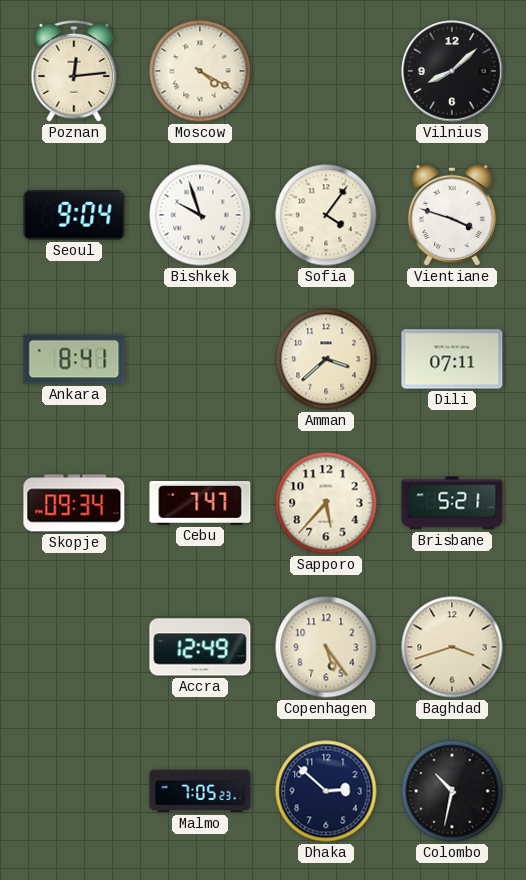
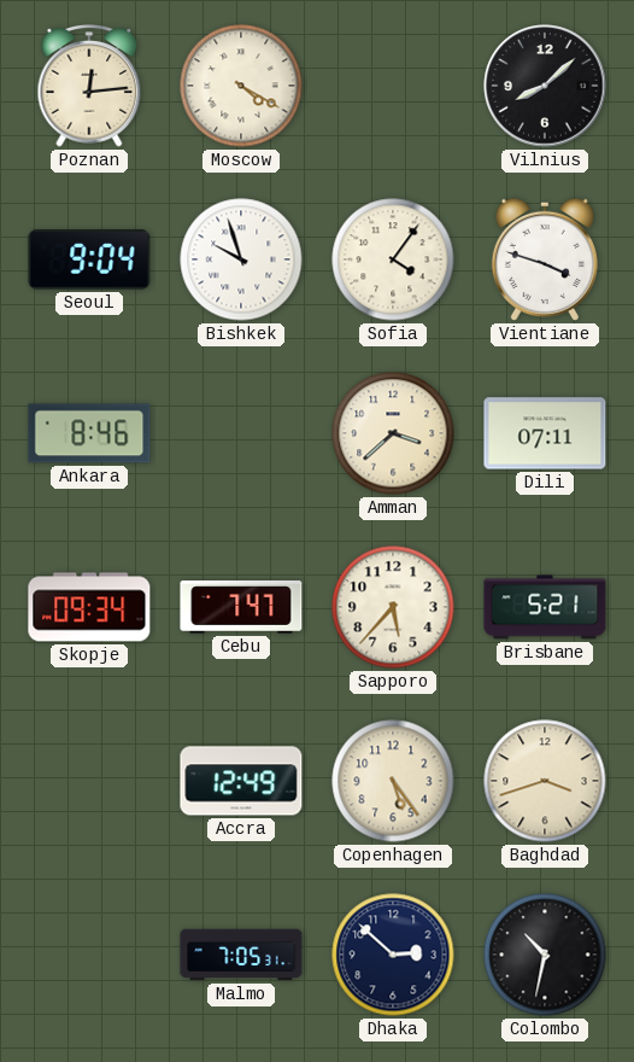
Ankara: 8:41 -> 8:46
Malmo: 7:05:23 -> 7:05:31
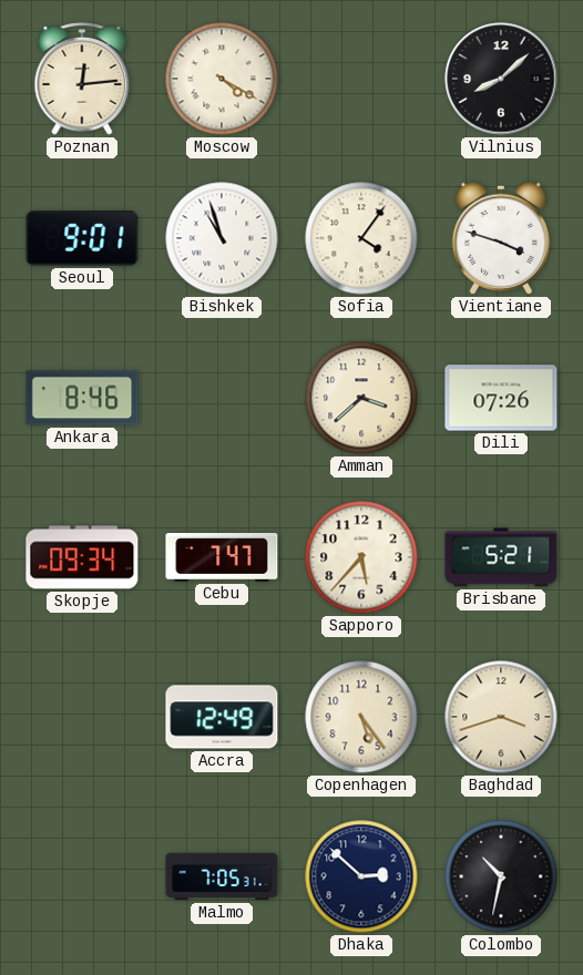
Seoul: 9:04 -> 9:01
Bishkek: 9:57 -> 10:57
Dili: 07:11 -> 07:26
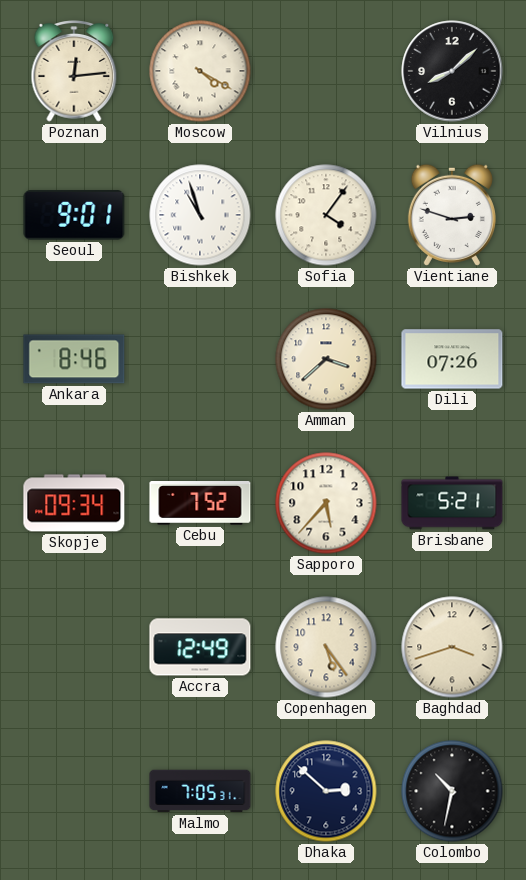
Vientiane: 3:48 -> 2:48
Cebu: 7:47 -> 7:52
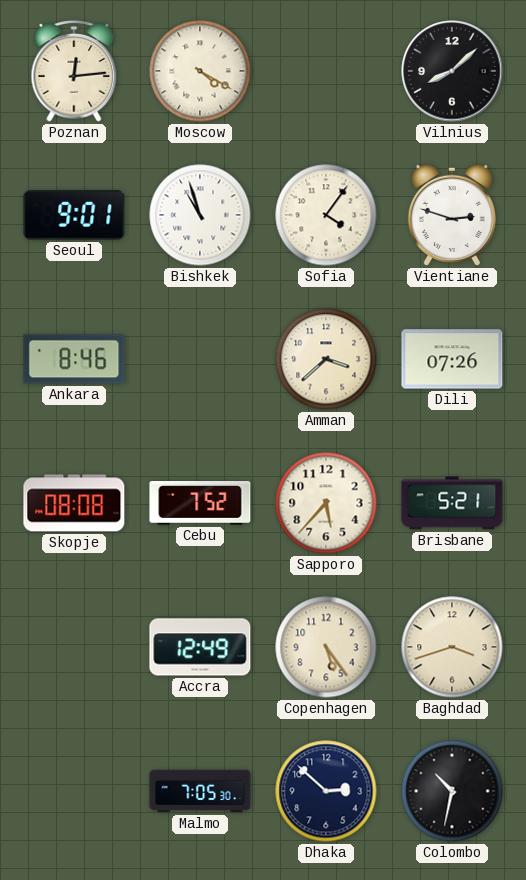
Skopje: 09:34 -> 08:08
Malmo: 7:05:31 -> 7:05:30
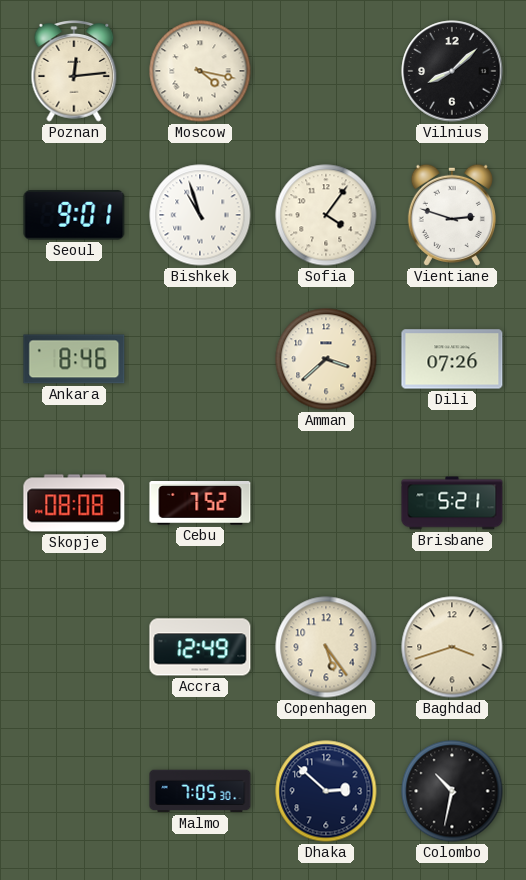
Moscow: 4:20 -> 4:17
Sapporo: 5:37 -> none
